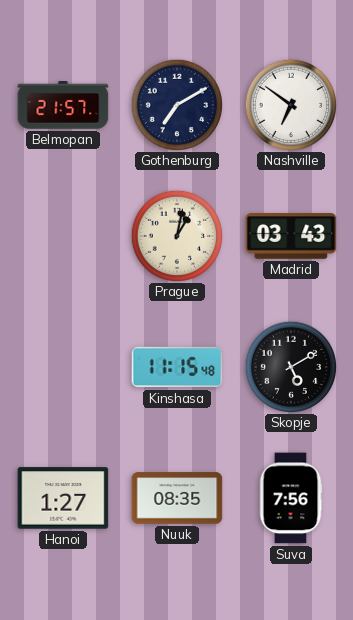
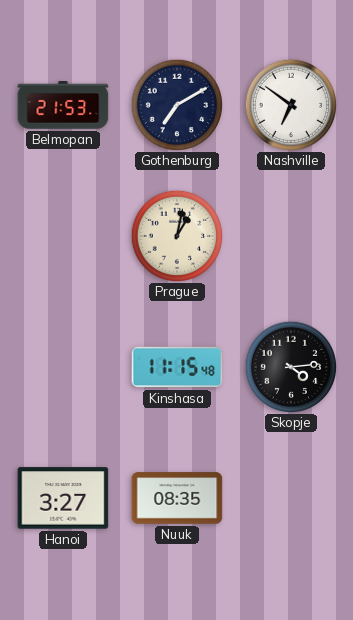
Belmopan: 21:57 -> 21:53
Madrid: 03:43 -> none
Skopje: 5:10 -> 4:14
Hanoi: 1:27 -> 3:27
Suva: 7:56 -> none
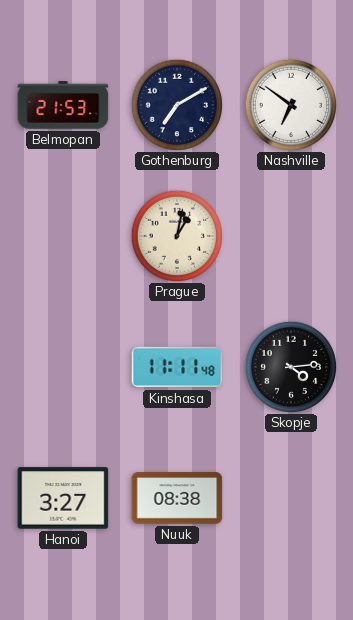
Kinshasa: 11:15 -> 11:11
Nuuk: 08:35 -> 08:38
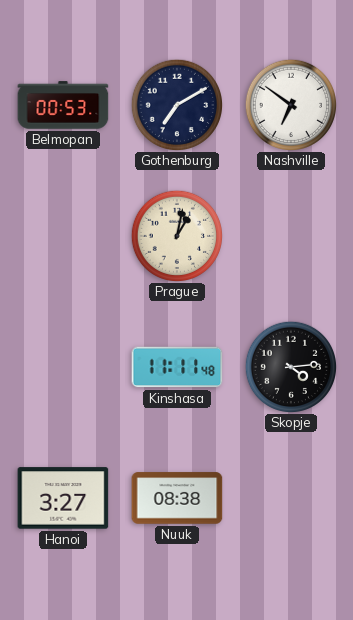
Belmopan: 21:53 -> 00:53
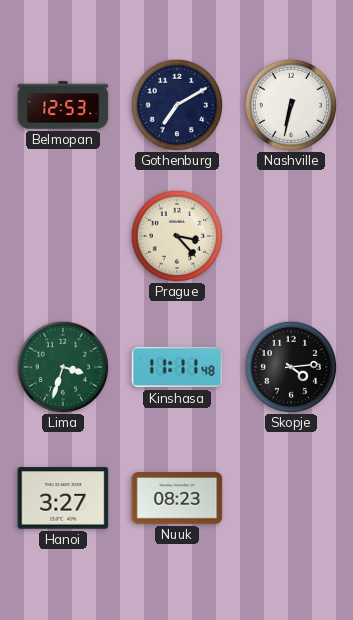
Belmopan: 00:53 -> 12:53
Nashville: 6:51 -> 6:32
Prague: 1:02 -> 3:23
Lima: none -> 3:33
Nuuk: 08:38 -> 08:23
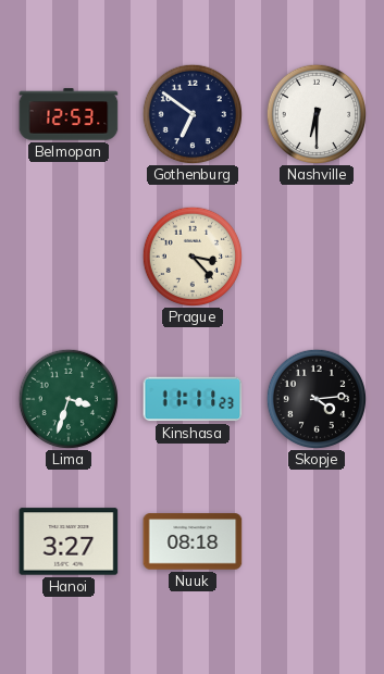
Gothenburg: 7:10 -> 6:51
Nashville: 6:32 -> 6:30
Kinshasa: 11:11:48 -> 11:11:23
Nuuk: 08:23 -> 08:18
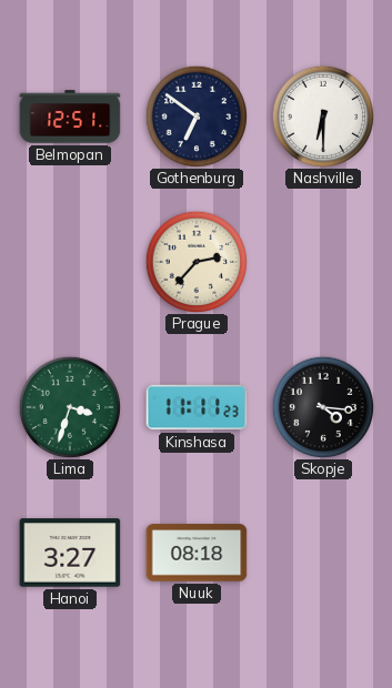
Belmopan: 12:53 -> 12:51
Prague: 3:23 -> 2:37
Skopje: 4:14 -> 4:16
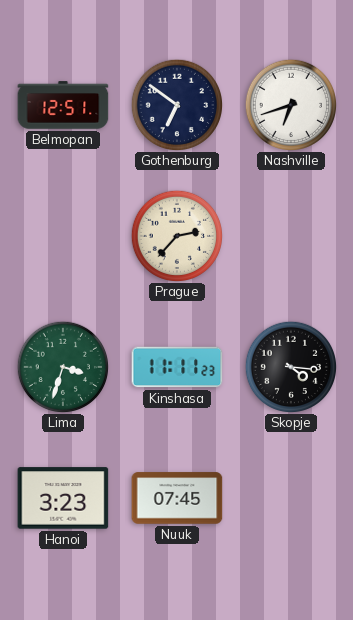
Nashville: 6:30 -> 6:42
Hanoi: 3:27 -> 3:23
Nuuk: 08:18 -> 07:45
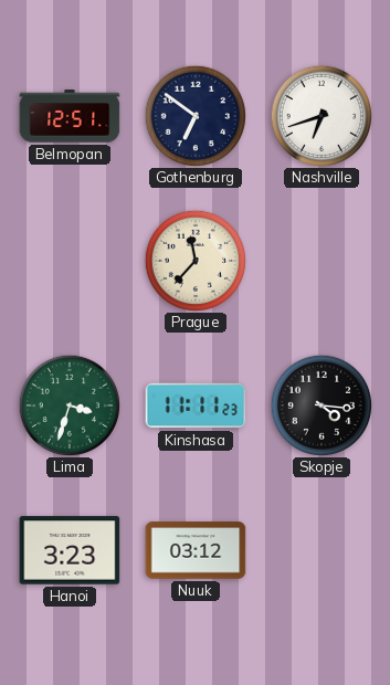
Prague: 2:37 -> 11:37
Nuuk: 07:45 -> 03:12
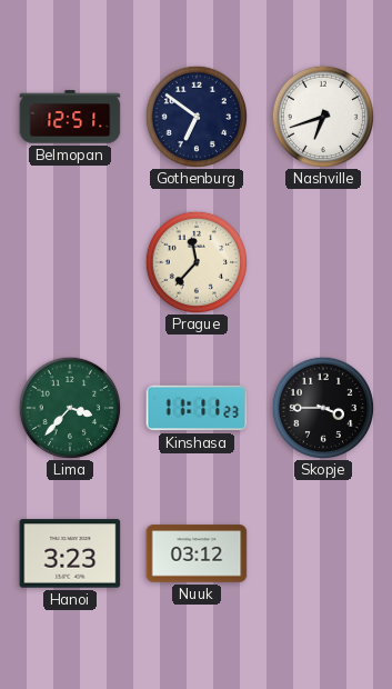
Lima: 3:33 -> 3:37
Skopje: 4:16 -> 3:45
